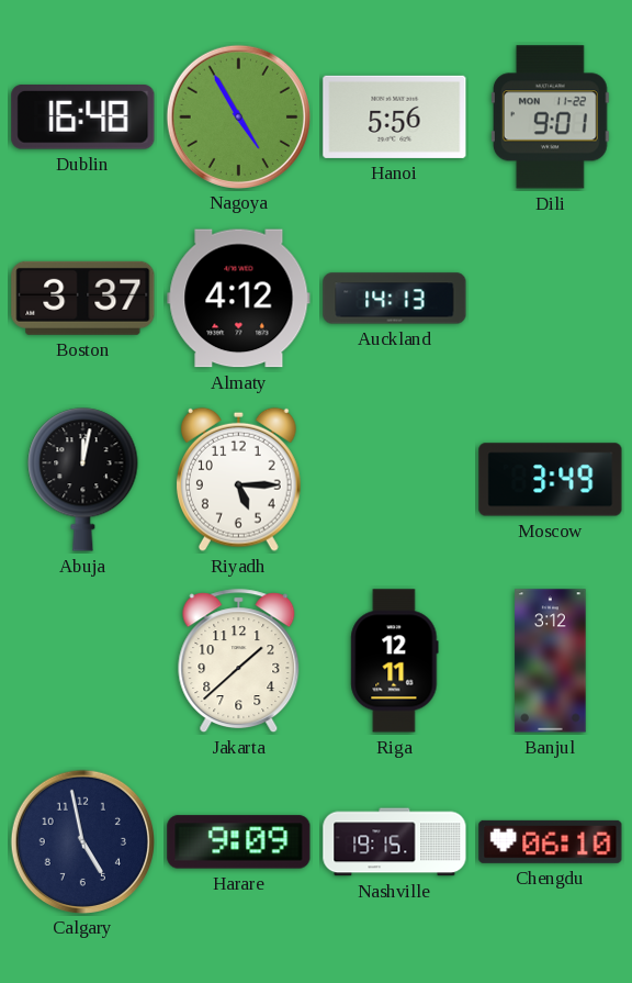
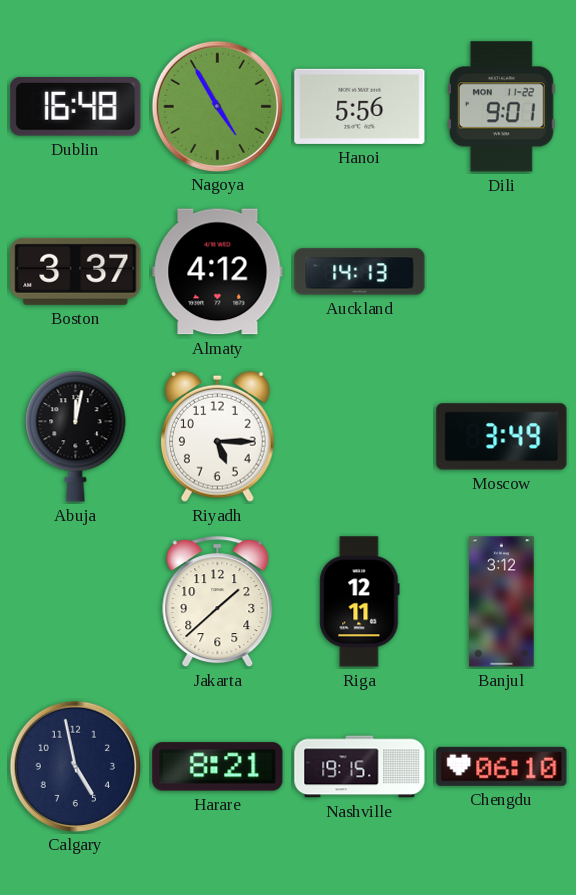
Harare: 9:09 -> 8:21
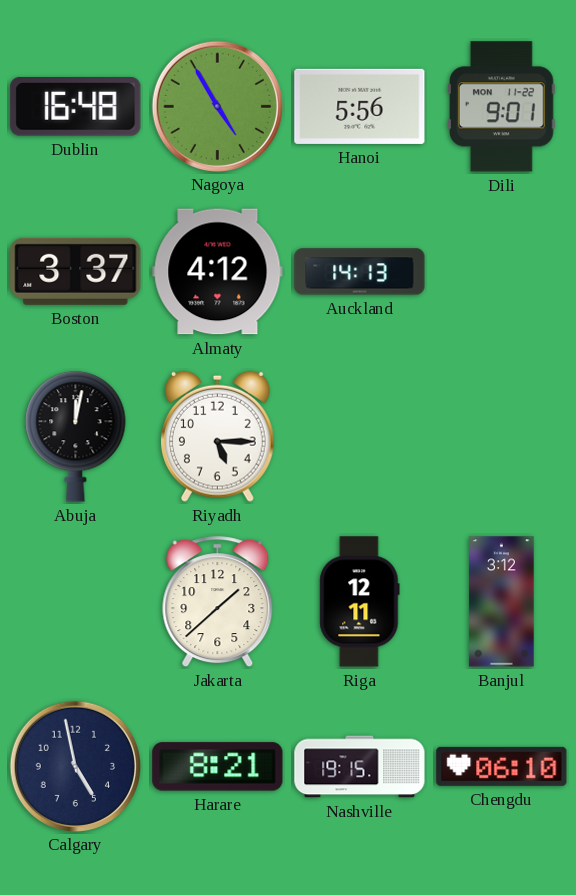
Moscow: 3:49 -> none
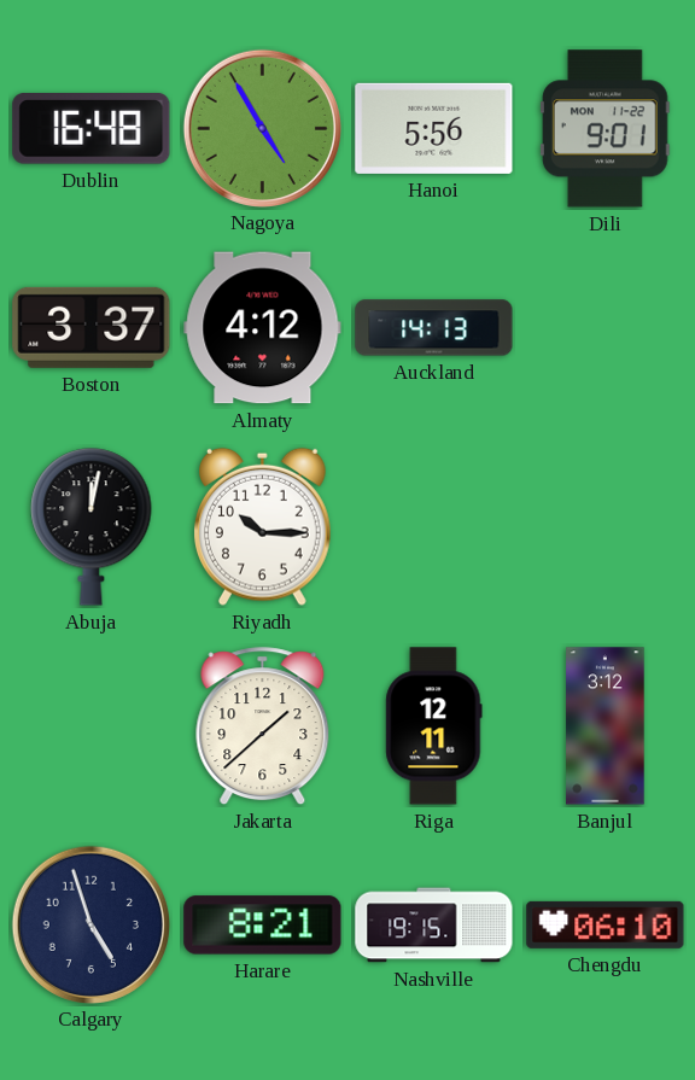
Riyadh: 5:15 -> 10:15
Calgary: 4:58 -> 4:57
